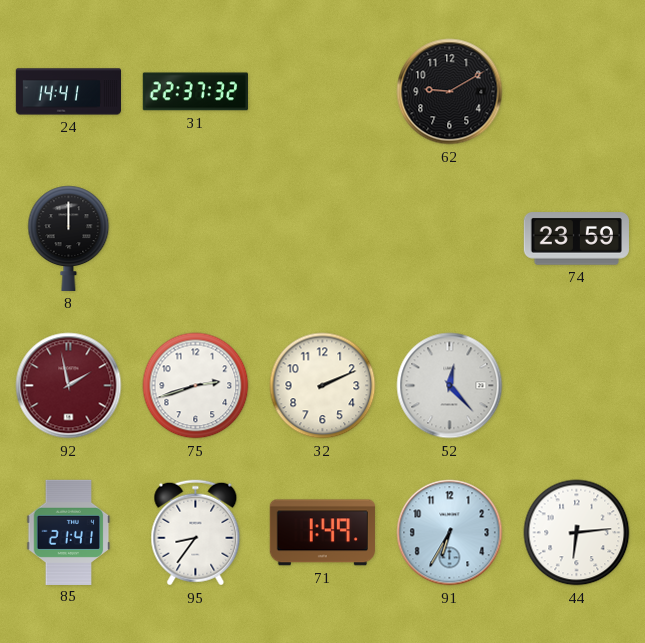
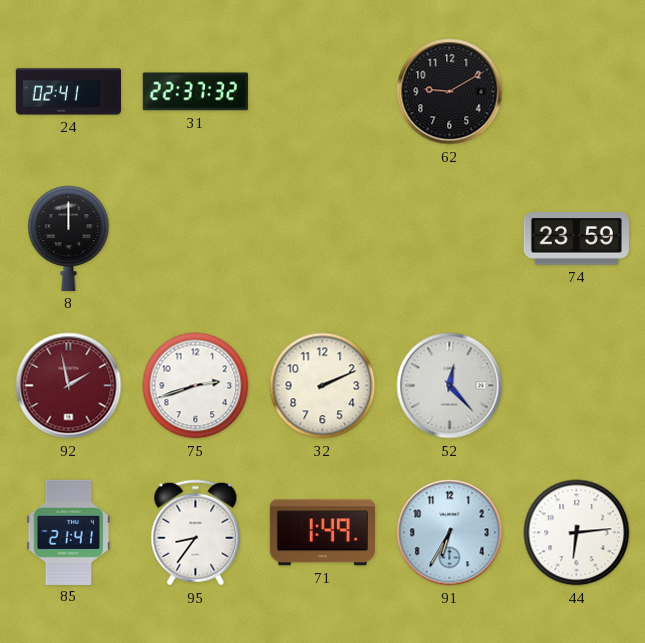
24: 14:41 -> 02:41
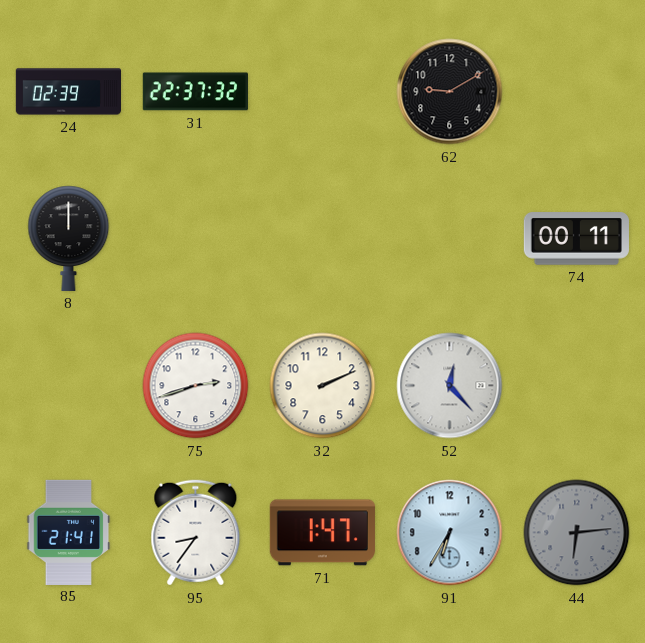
24: 02:41 -> 02:39
74: 23:59 -> 00:11
92: 1:58 -> none
71: 1:49 -> 1:47
44 dial: white -> grey
